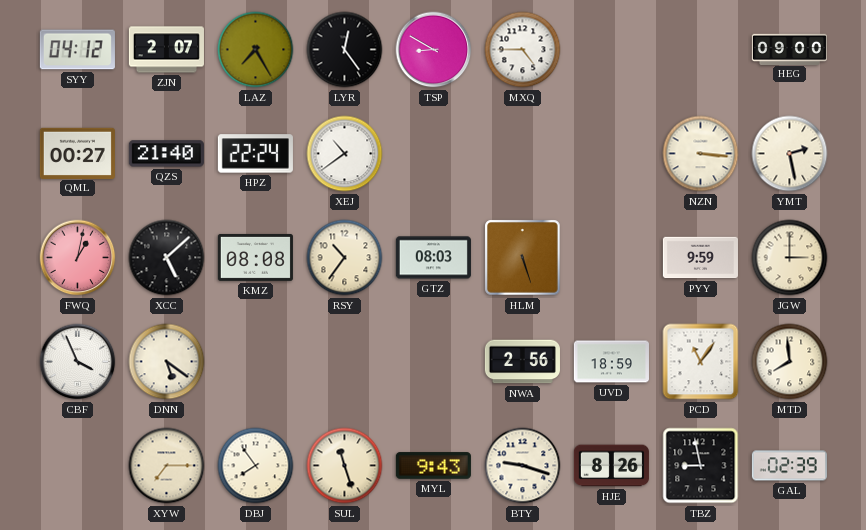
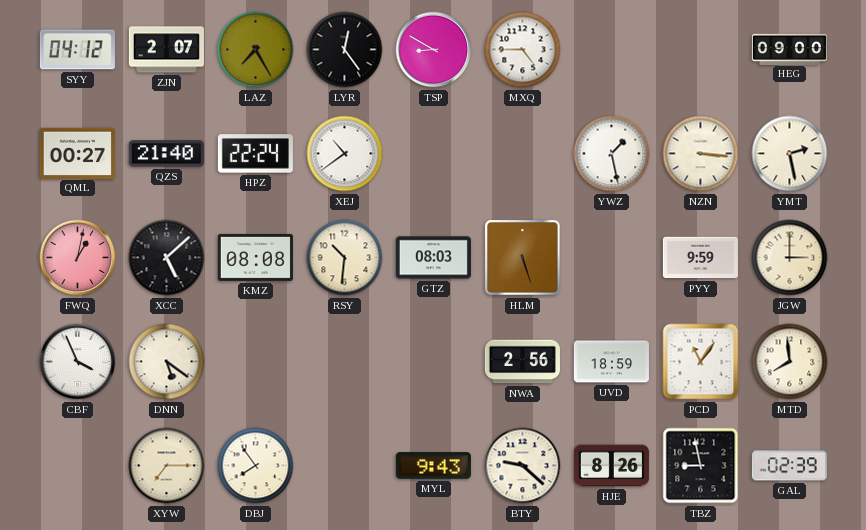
YWZ: none -> 1:28
RSY: 10:36 -> 10:31
SUL: 11:27 -> none
BTY: 9:18 -> 9:22
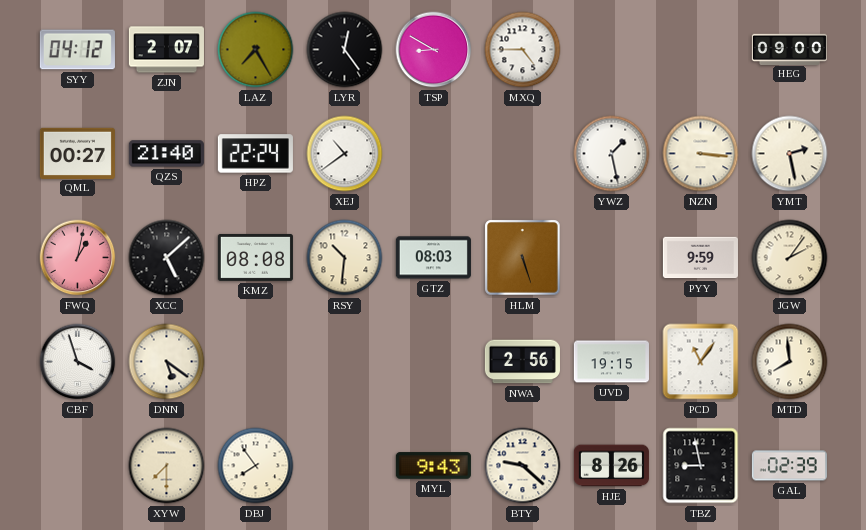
JGW: 3:00 -> 2:06
CBF: 3:56 -> 3:57
UVD: 18:59 -> 19:15
XYW: 7:15 -> 7:30
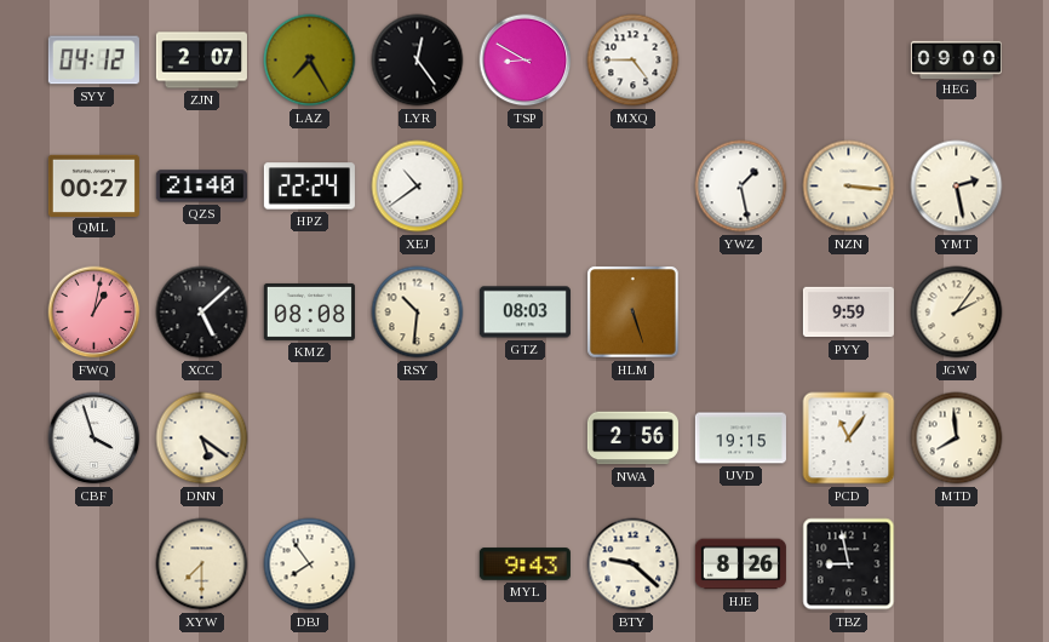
GAL: 02:39 -> none
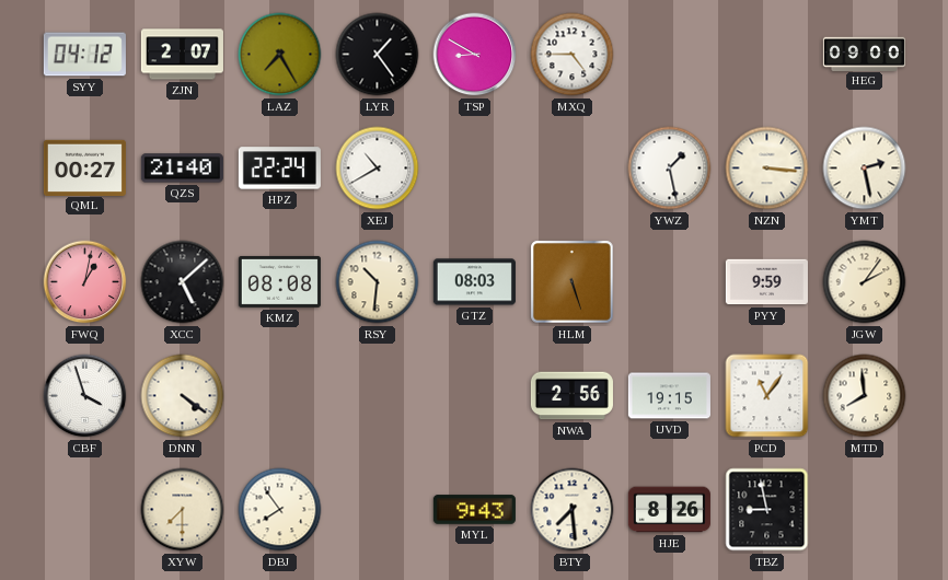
LYR: 12:24 -> 1:24
XEJ: 10:39 -> 10:40
DNN: 5:21 -> 4:21
BTY: 9:22 -> 7:29
